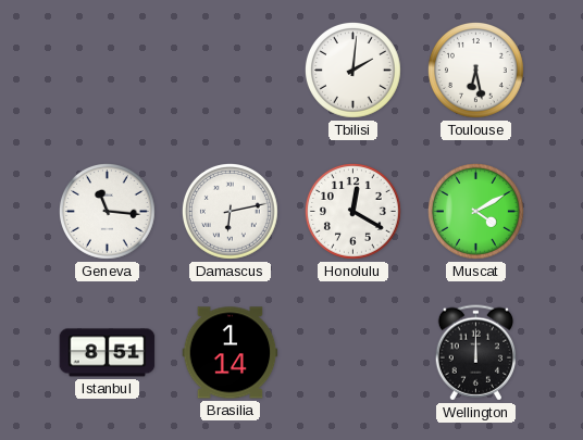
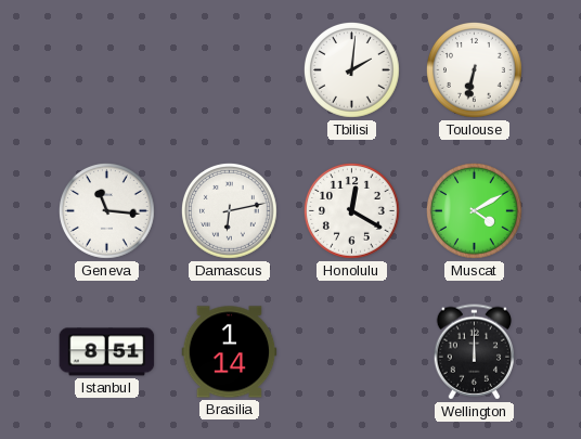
Toulouse: 6:28 -> 6:32
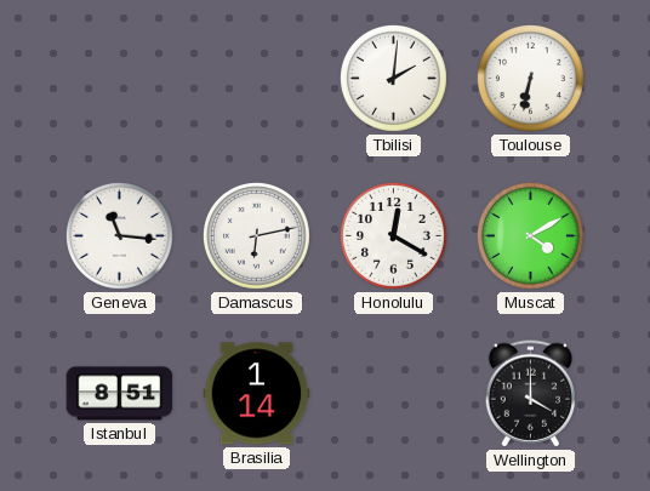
Wellington: 12:00 -> 4:00
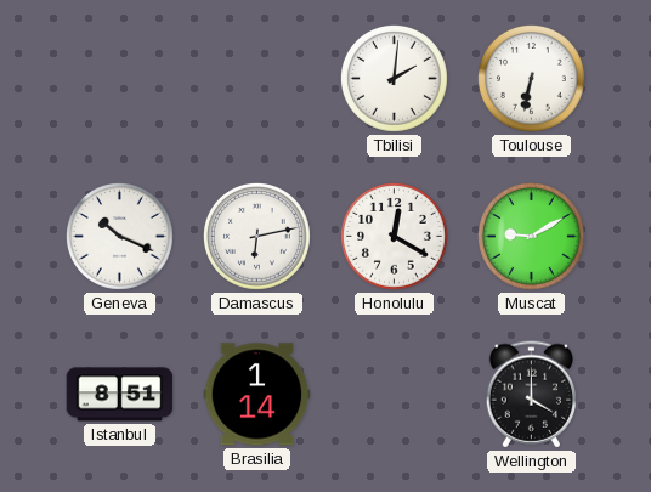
Geneva: 11:16 -> 10:19
Muscat: 4:10 -> 9:10
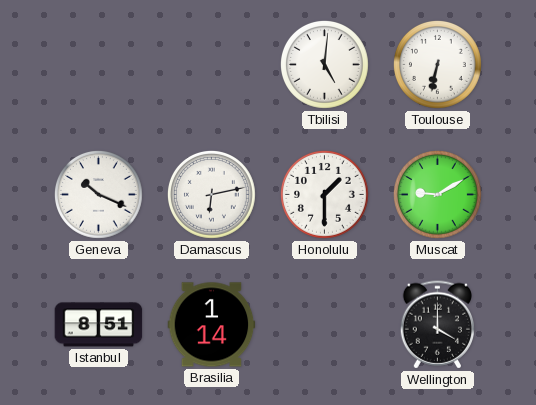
Tbilisi: 2:01 -> 5:01
Honolulu: 12:20 -> 1:30
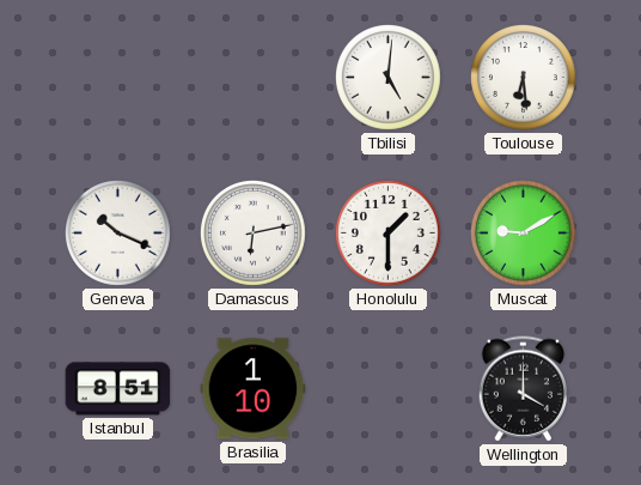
Toulouse: 6:32 -> 6:29
Brasilia: 1:14 -> 1:10
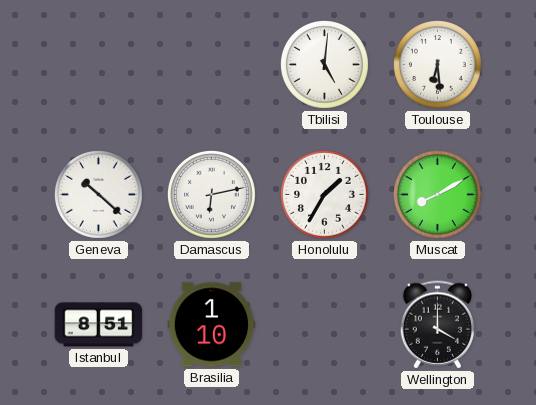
Geneva: 10:19 -> 10:22
Honolulu: 1:30 -> 1:35
Muscat: 9:10 -> 8:10
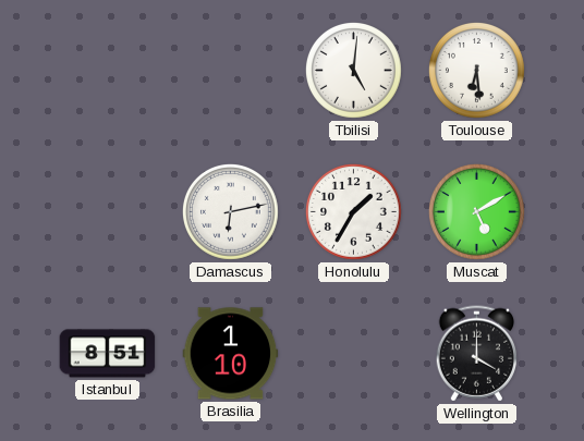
Geneva: 10:22 -> none
Muscat: 8:10 -> 5:10
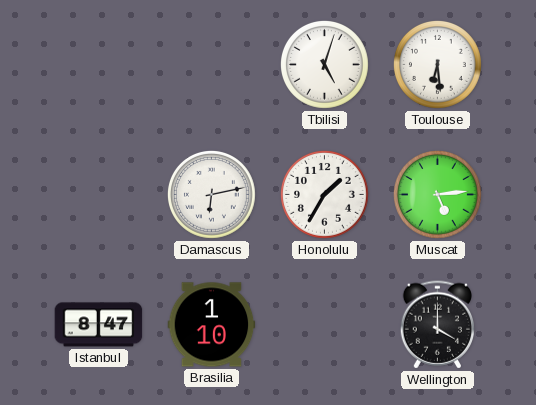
Tbilisi: 5:01 -> 5:03
Muscat: 5:10 -> 5:14
Istanbul: 8:51 -> 8:47
